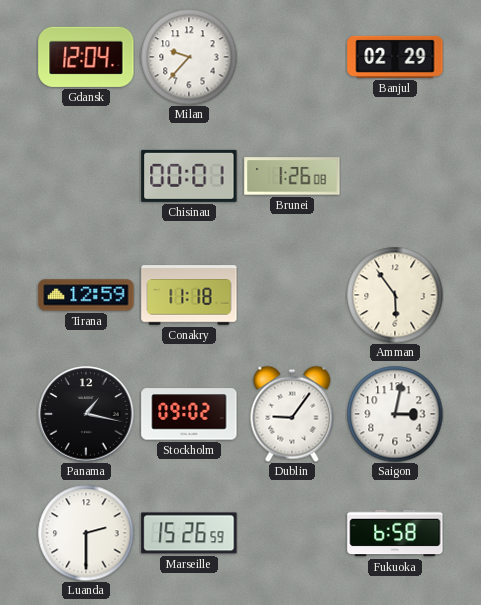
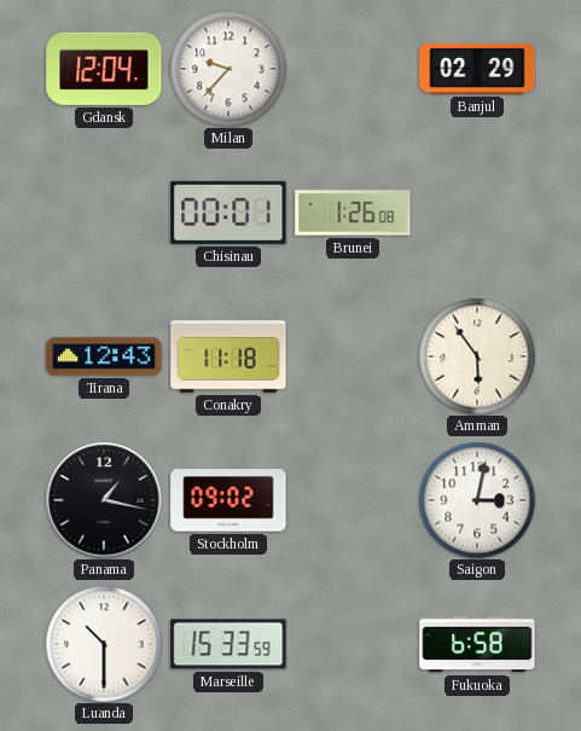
Tirana: 12:59 -> 12:43
Dublin: 9:06 -> none
Luanda: 2:30 -> 10:30
Marseille: 15:26 -> 15:33
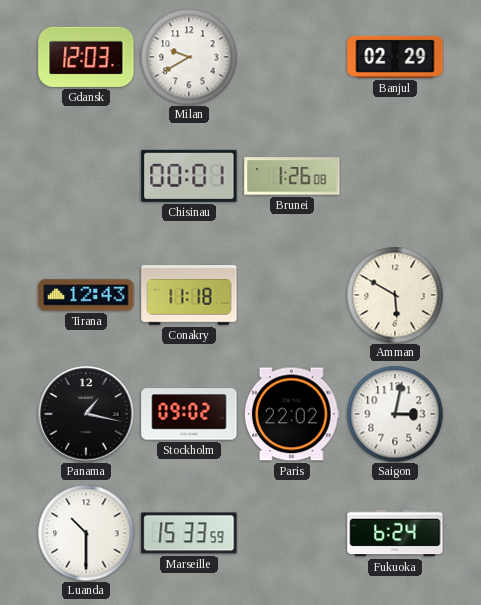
Gdansk: 12:04 -> 12:03
Milan: 9:37 -> 9:40
Amman: 5:54 -> 5:50
Paris: none -> 22:02
Fukuoka: 6:58 -> 6:24
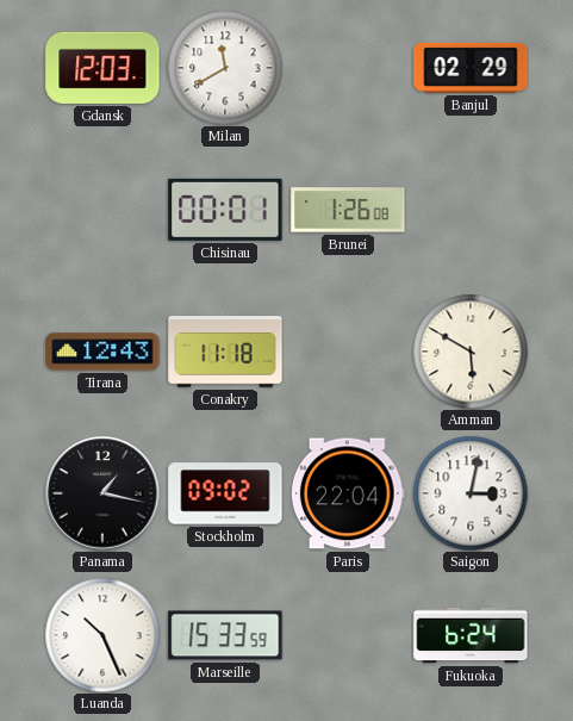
Milan: 9:40 -> 11:40
Paris: 22:02 -> 22:04
Luanda: 10:30 -> 10:26
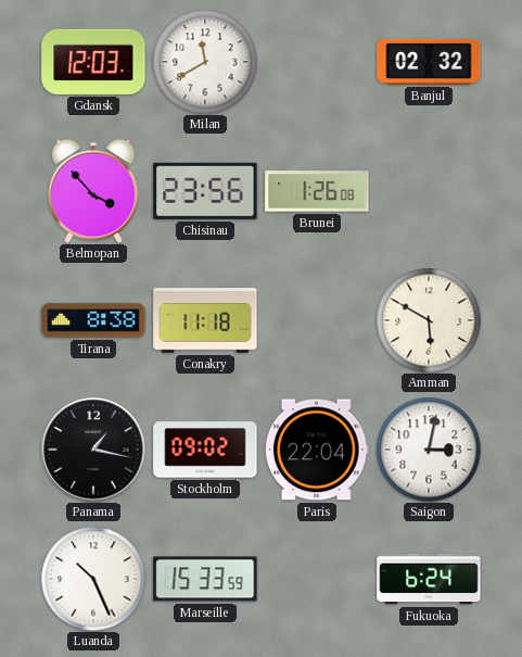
Banjul: 02:29 -> 02:32
Belmopan: none -> 3:53
Chisinau: 00:01 -> 23:56
Tirana: 12:43 -> 8:38
